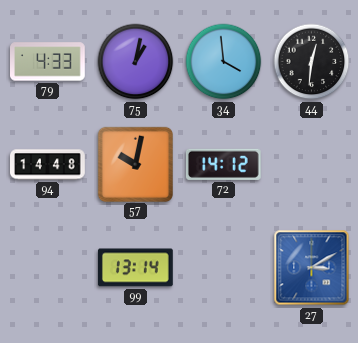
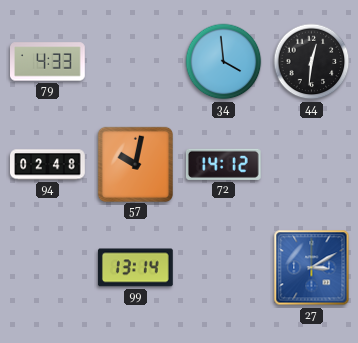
75: 1:02 -> none
94: 14:48 -> 02:48
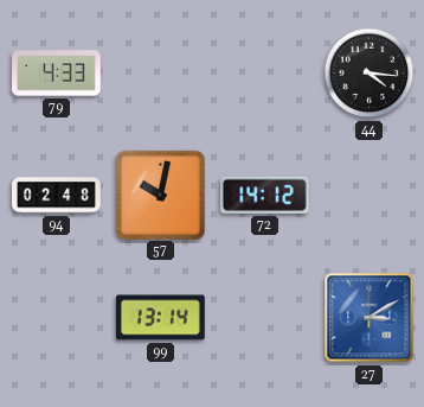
34: 3:59 -> none
44: 12:31 -> 4:16
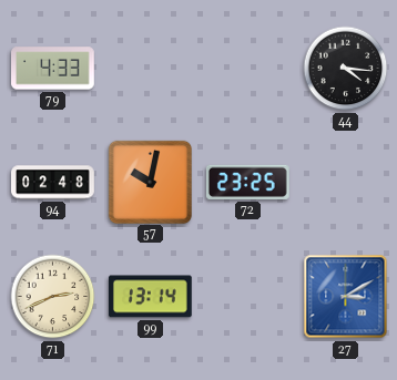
72: 14:12 -> 23:25
71: none -> 2:41
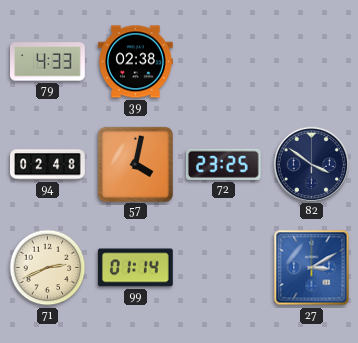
39: none -> 02:38
44: 4:16 -> none
57: 10:02 -> 4:02
82: none -> 3:51
99: 13:14 -> 01:14
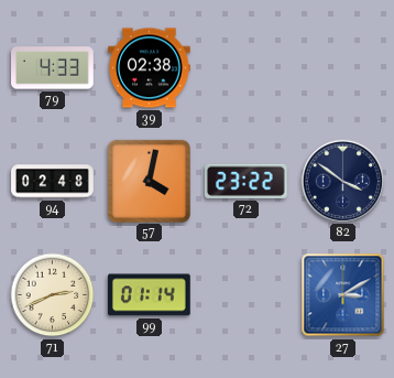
72: 23:25 -> 23:22
